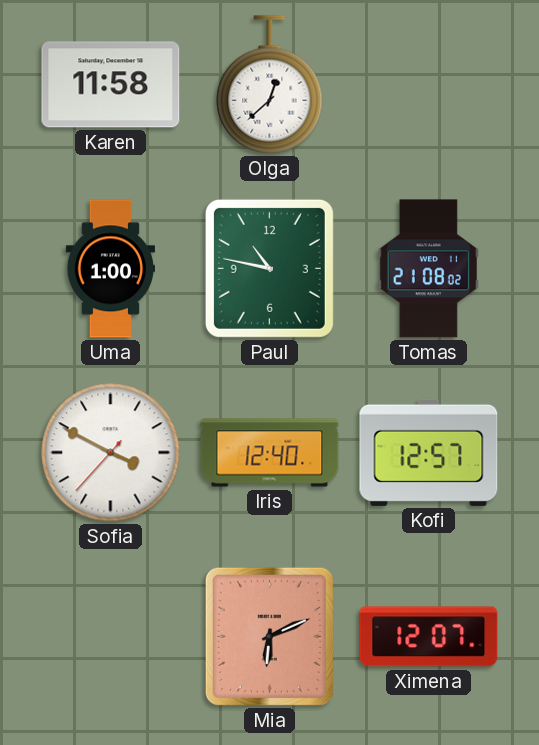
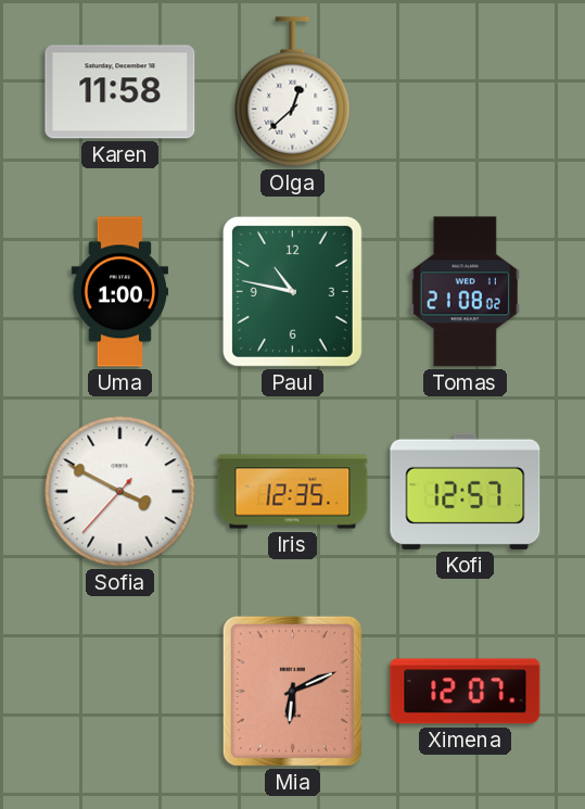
Iris: 12:40 -> 12:35
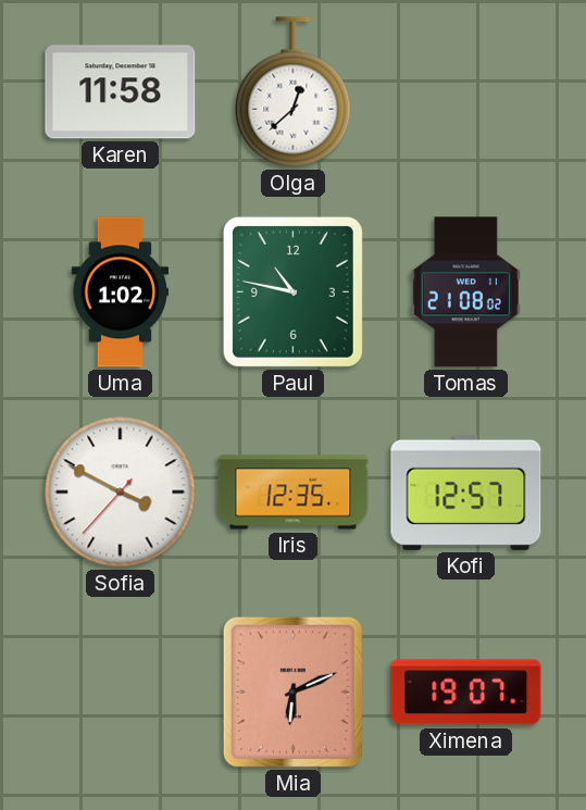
Uma: 1:00 -> 1:02
Ximena: 12:07 -> 19:07
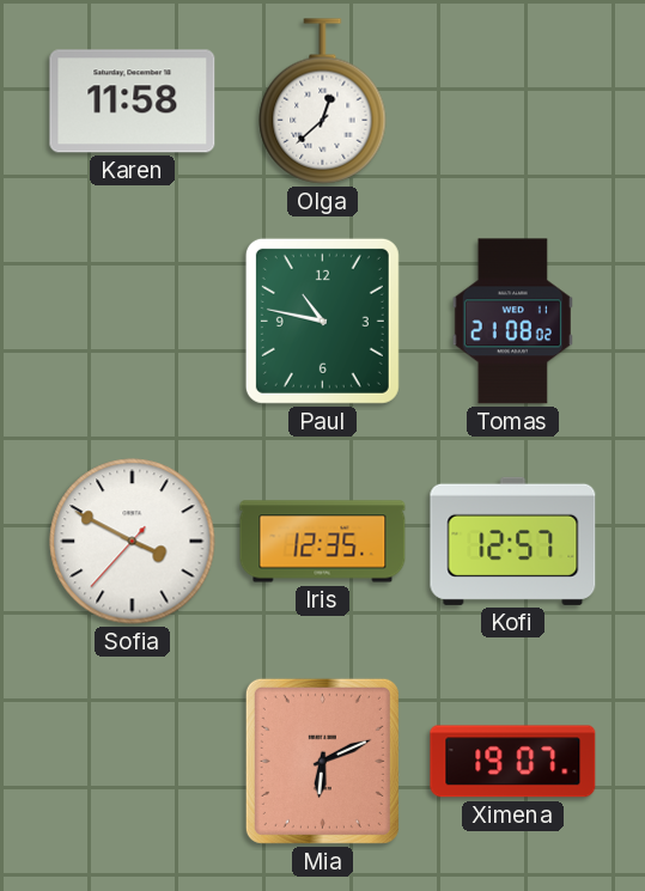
Uma: 1:02 -> none
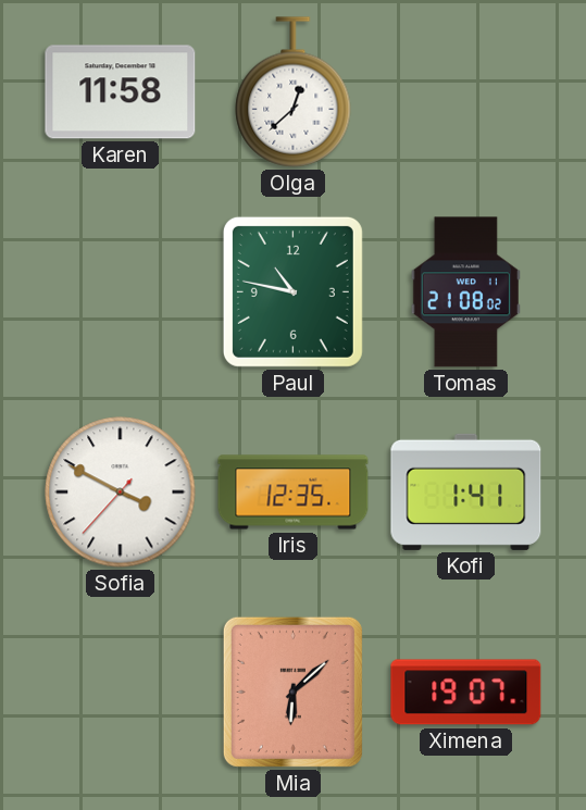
Kofi: 12:57 -> 1:41
Mia: 6:11 -> 6:08
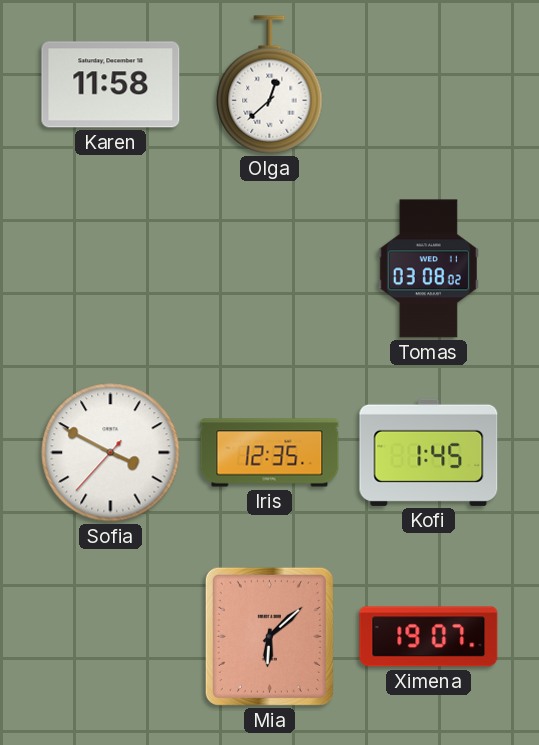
Paul: 10:47 -> none
Tomas: 21:08 -> 03:08
Kofi: 1:41 -> 1:45
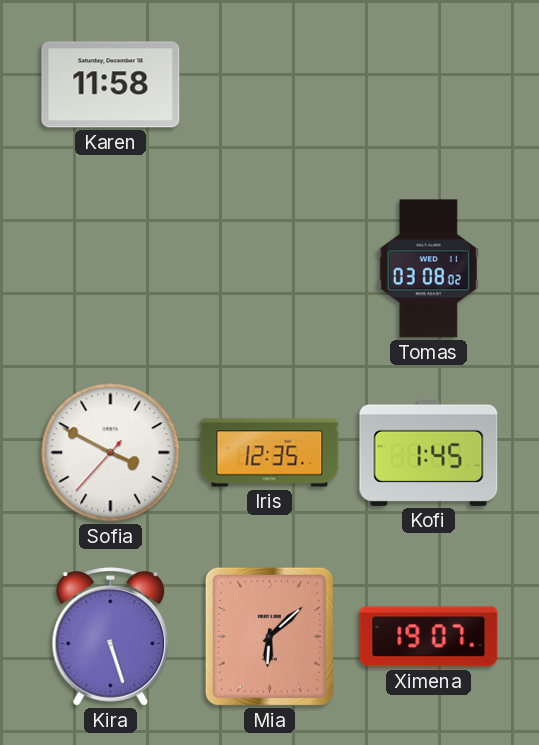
Olga: 12:38 -> none
Kira: none -> 5:27
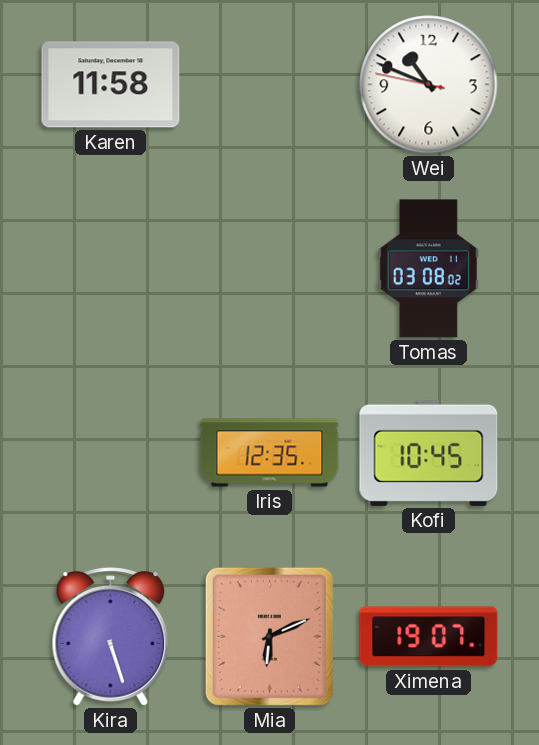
Wei: none -> 10:48
Sofia: 3:49 -> none
Kofi: 1:45 -> 10:45
Mia: 6:08 -> 6:11
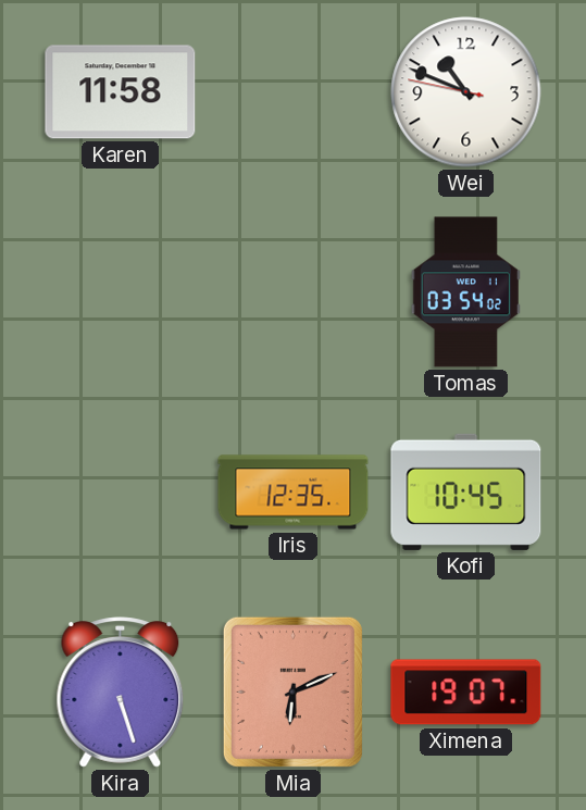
Tomas: 03:08 -> 03:54
